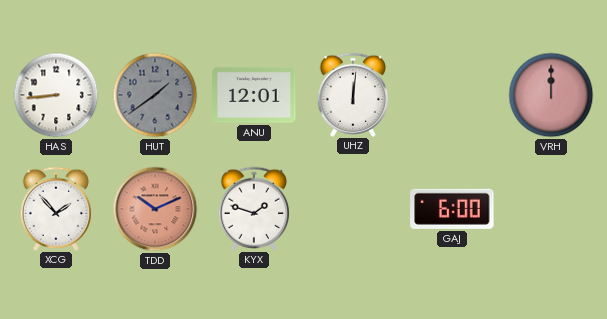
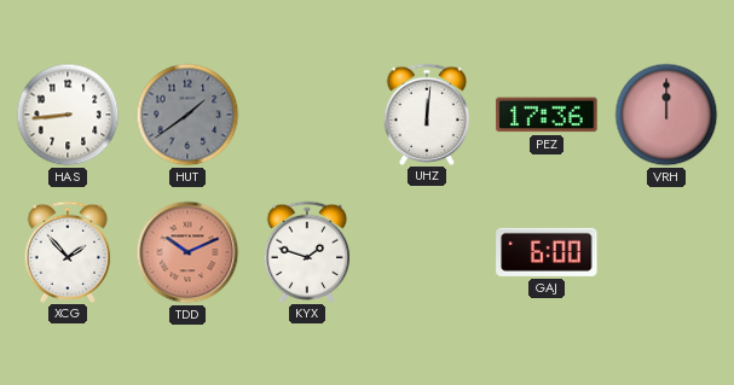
ANU: 12:01 -> none
PEZ: none -> 17:36
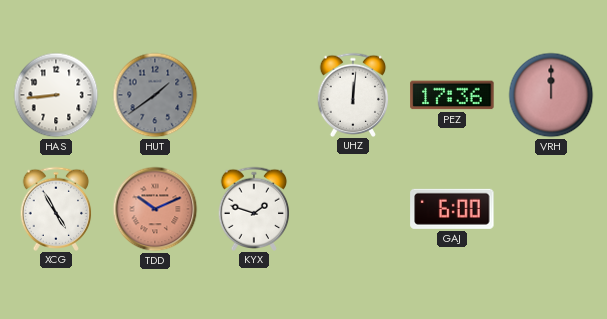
XCG: 1:53 -> 4:55
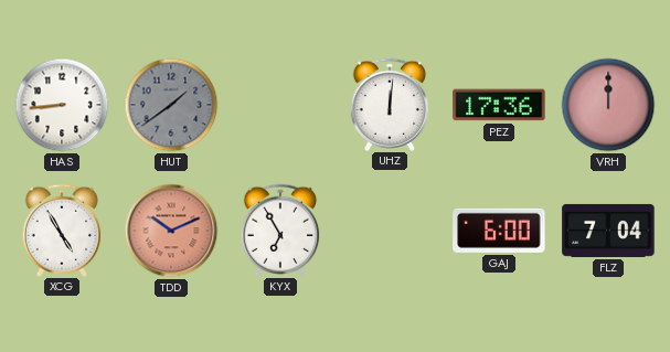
KYX: 1:48 -> 6:55
FLZ: none -> 7:04
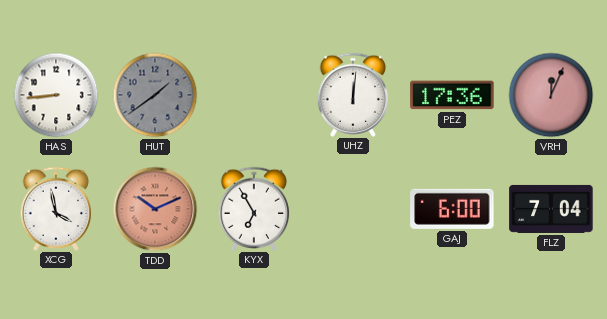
VRH: 12:00 -> 12:04
XCG: 4:55 -> 3:58
